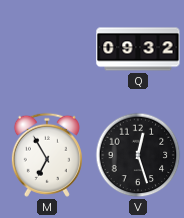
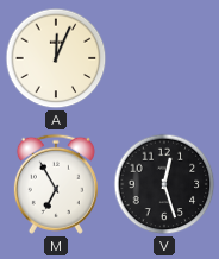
A: none -> 12:04
Q: 09:32 -> none
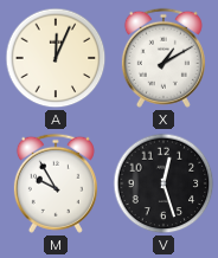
X: none -> 1:10
M: 6:55 -> 9:55
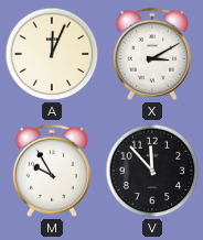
X: 1:10 -> 3:10
V: 12:27 -> 11:53
